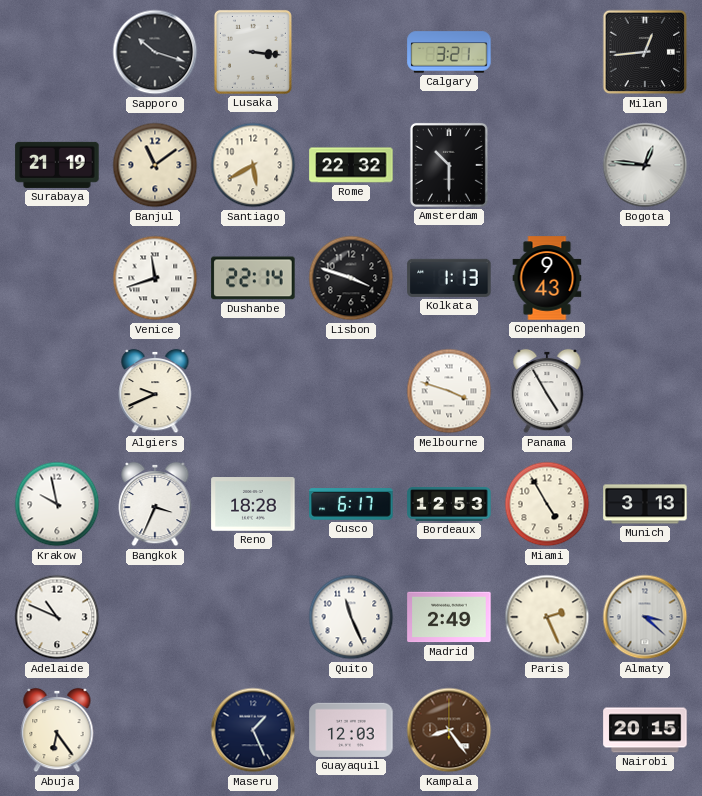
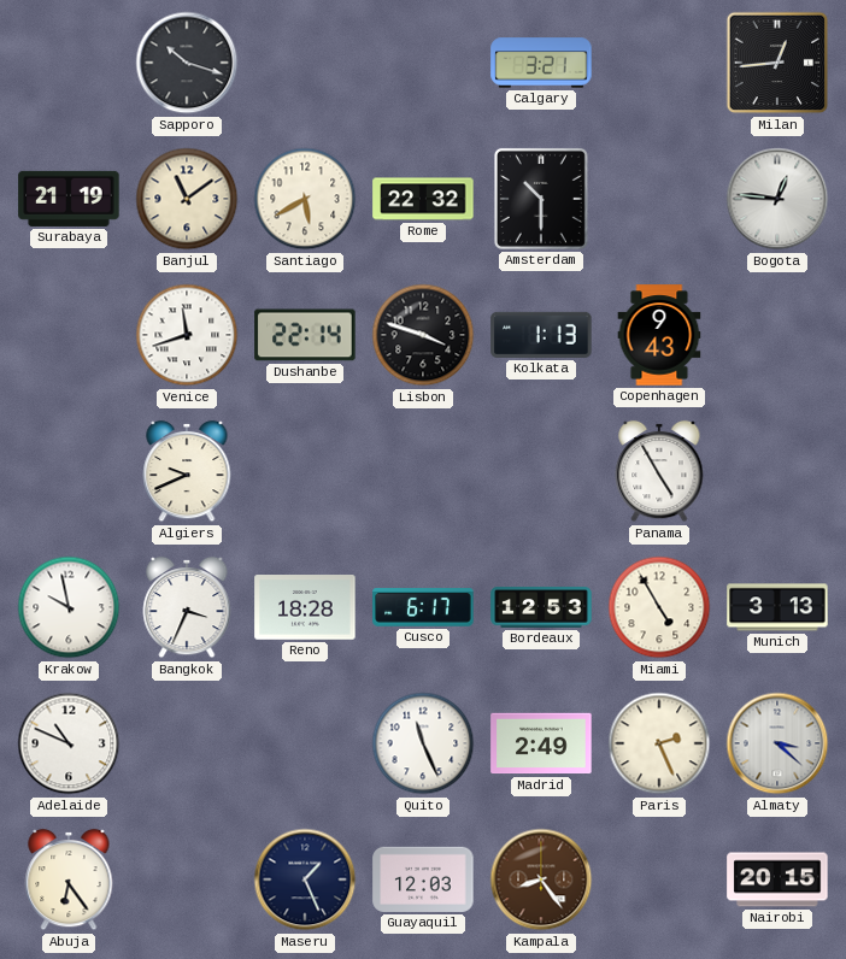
Lusaka: 3:16 -> none
Melbourne: 3:48 -> none
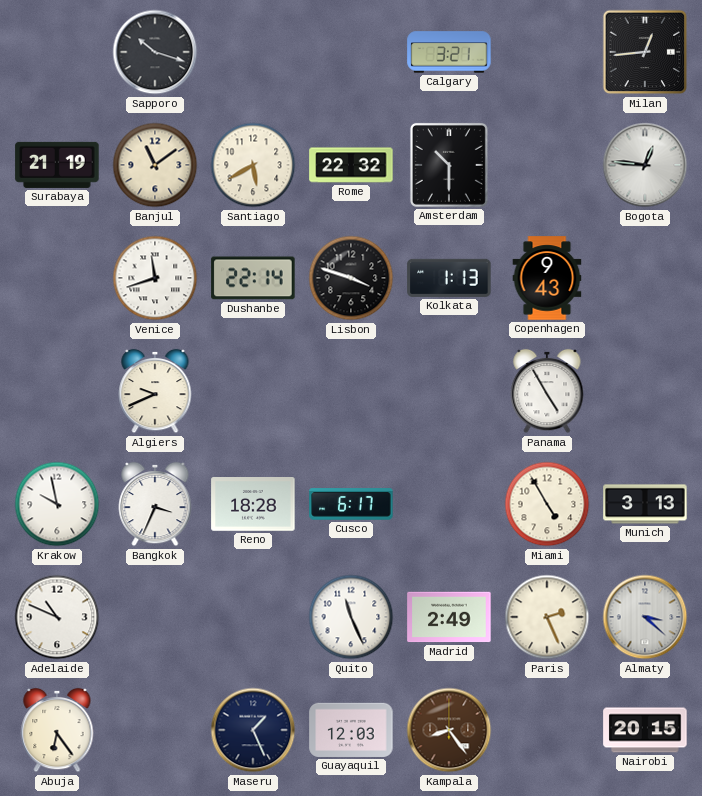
Bordeaux: 12:53 -> none
